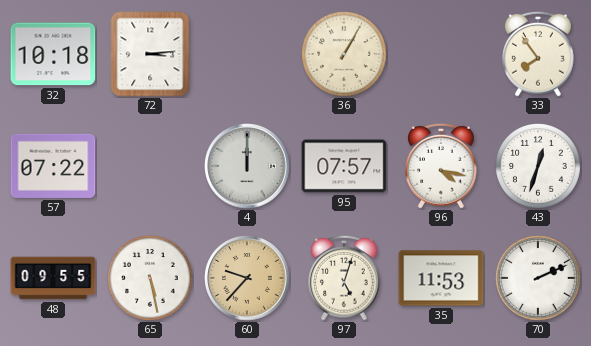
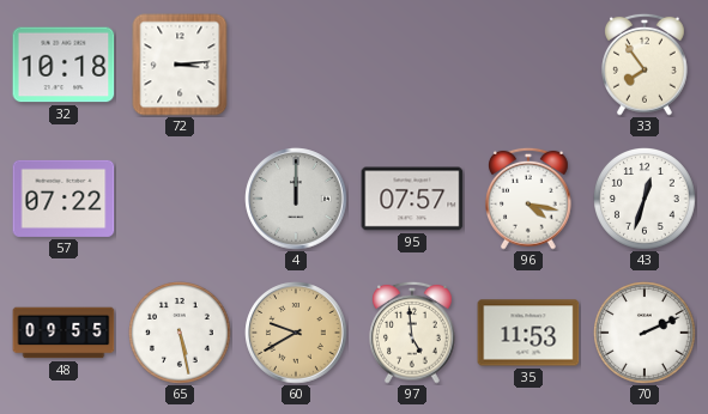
36: 1:05 -> none
60: 9:37 -> 9:40
97: 5:03 -> 4:59
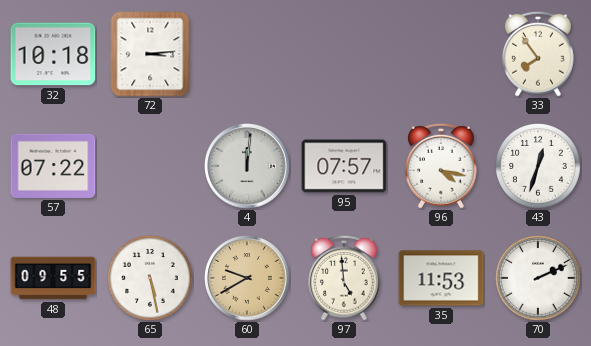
4: 12:00 -> 12:01
